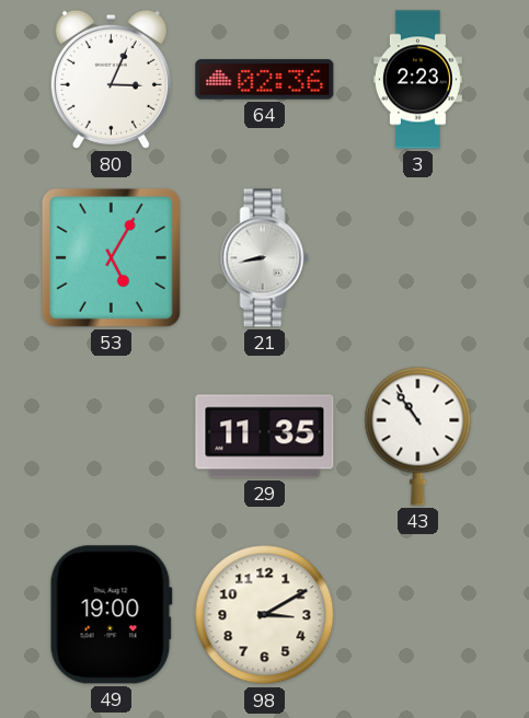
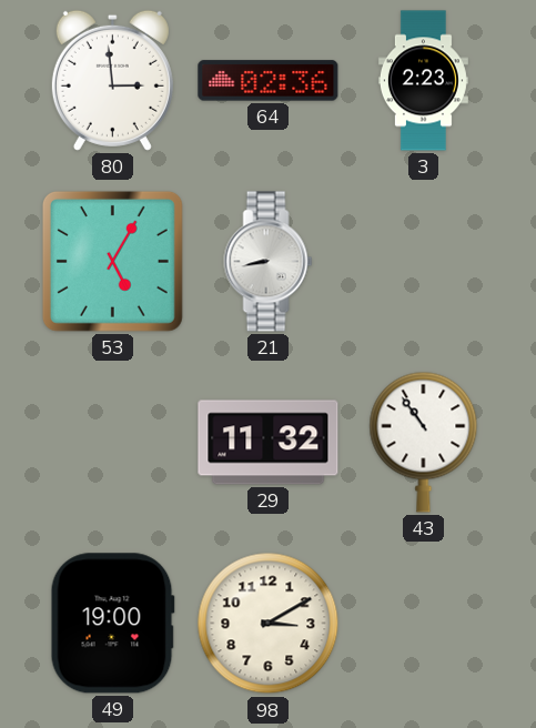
80: 3:04 -> 2:59
29: 11:35 -> 11:32
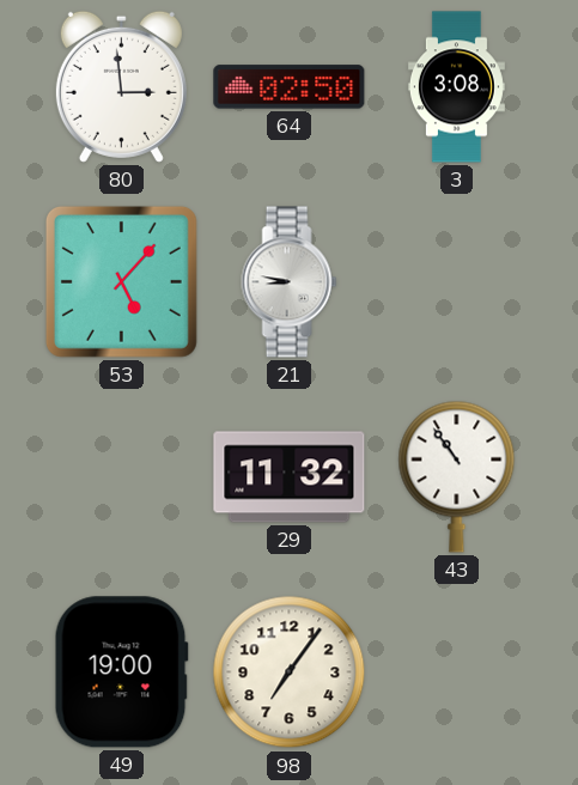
64: 02:36 -> 02:50
3: 2:23 -> 3:08
53: 5:05 -> 5:07
21: 8:43 -> 8:47
98: 3:10 -> 7:06
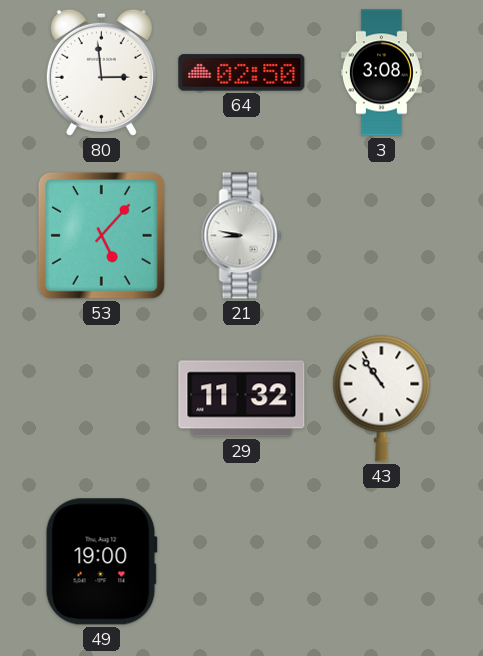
98: 7:06 -> none
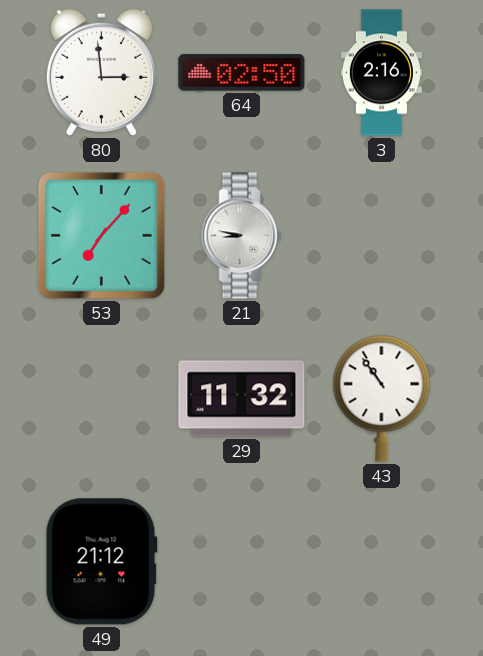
3: 3:08 -> 2:16
53: 5:07 -> 7:07
49: 19:00 -> 21:12
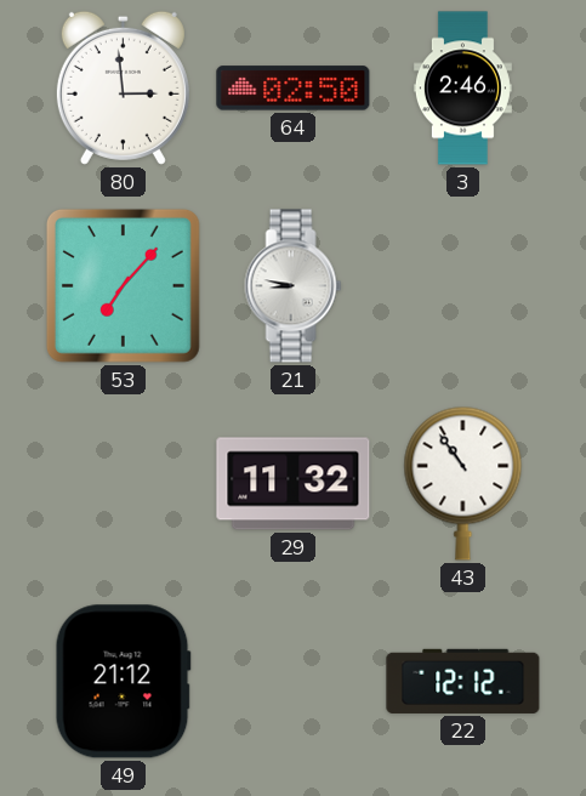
3: 2:16 -> 2:46
22: none -> 12:12
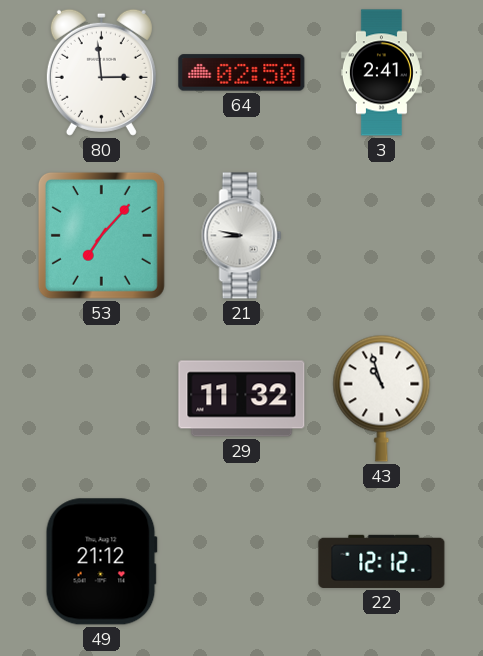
3: 2:46 -> 2:41
43: 10:54 -> 10:57
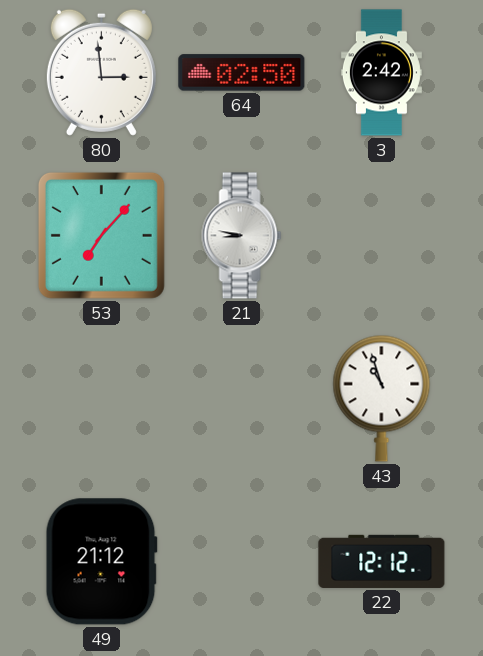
3: 2:41 -> 2:42
29: 11:32 -> none
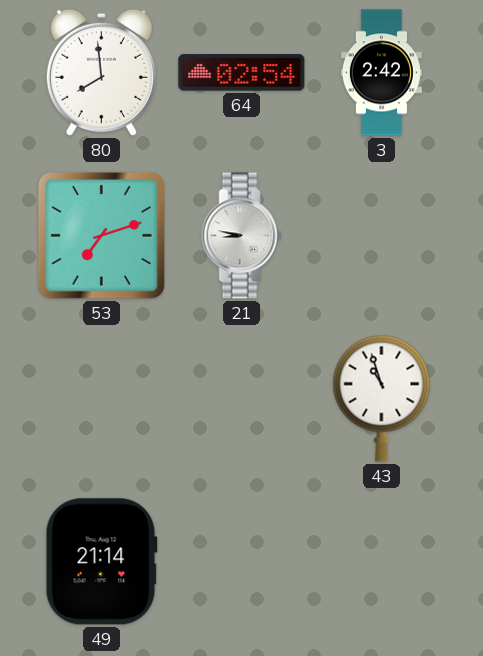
80: 2:59 -> 7:59
64: 02:50 -> 02:54
53: 7:07 -> 7:12
49: 21:12 -> 21:14
22: 12:12 -> none
